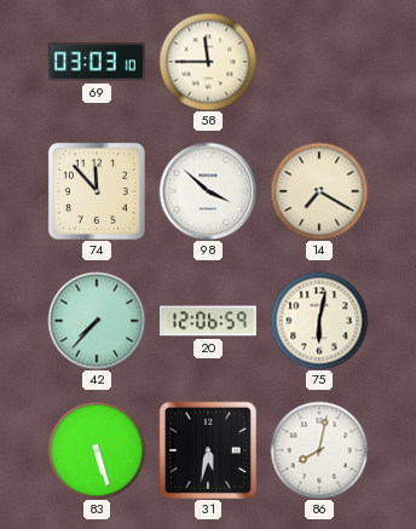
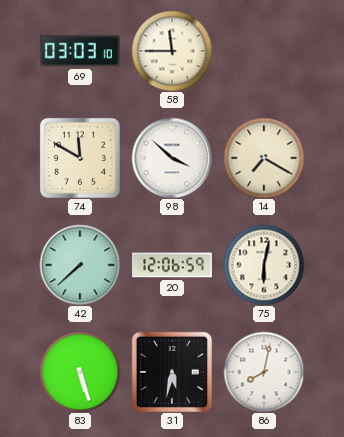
74: 11:53 -> 11:50
42: 7:37 -> 7:38
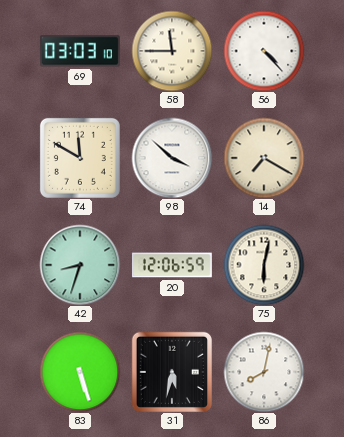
56: none -> 4:23
42: 7:38 -> 8:33
